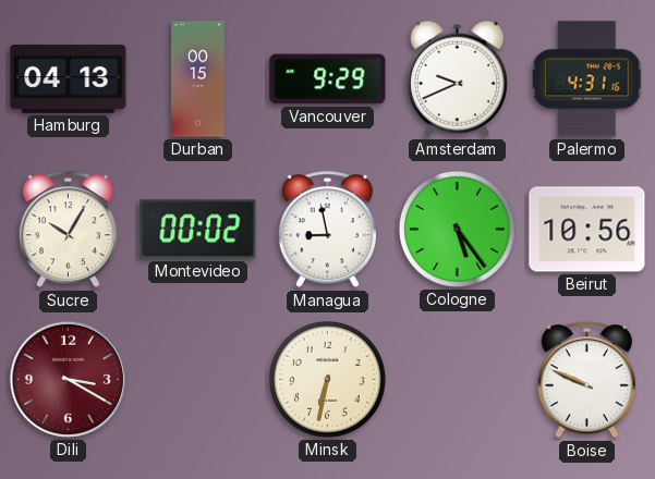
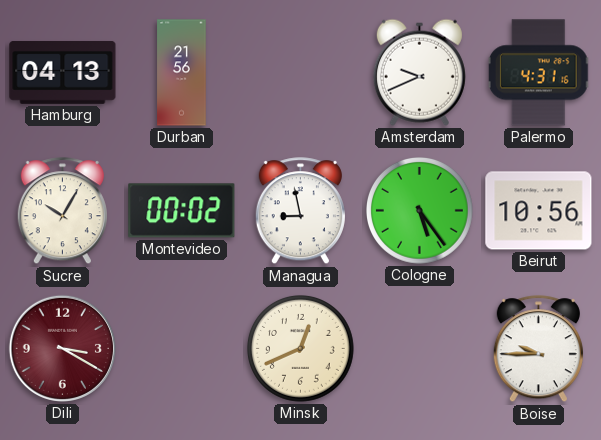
Durban: 00:15 -> 21:56
Vancouver: 9:29 -> none
Minsk: 6:32 -> 12:41
Boise: 9:49 -> 9:45
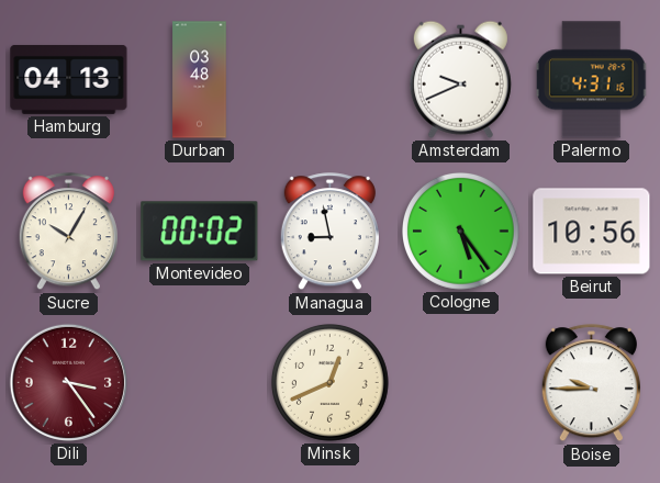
Durban: 21:56 -> 03:48
Dili: 3:20 -> 3:24
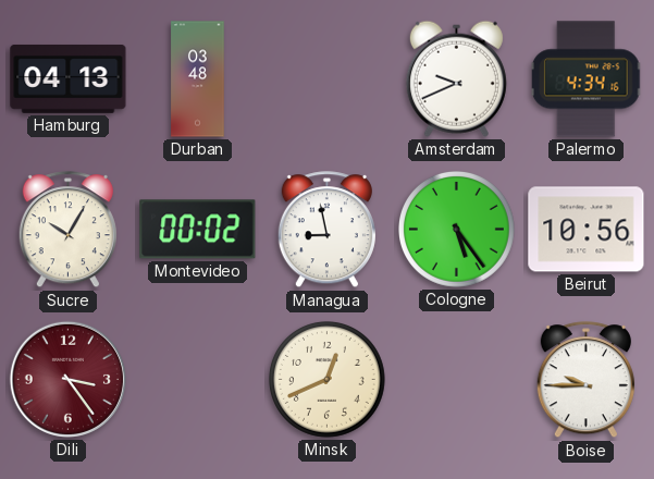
Palermo: 4:31 -> 4:34
